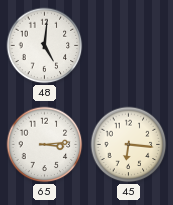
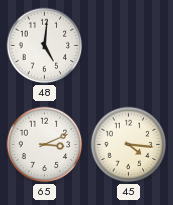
65: 3:14 -> 3:11
45: 6:16 -> 4:16
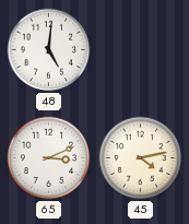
45: 4:16 -> 4:13
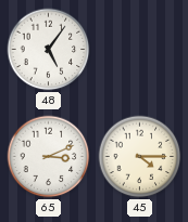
48: 5:01 -> 5:06
45: 4:13 -> 4:15
